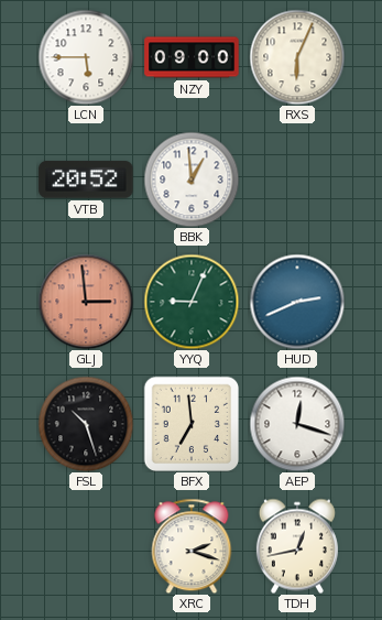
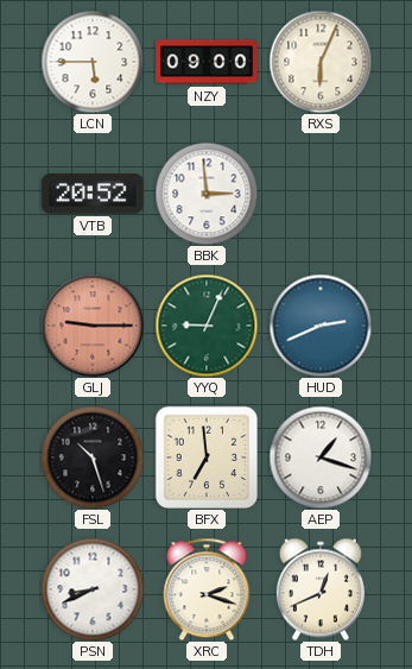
BBK: 12:59 -> 2:59
GLJ: 2:59 -> 9:15
AEP: 12:18 -> 1:18
PSN: none -> 8:41
TDH: 12:43 -> 12:41
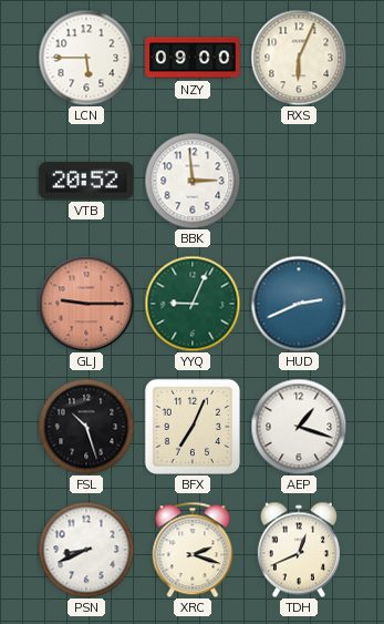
BFX: 6:59 -> 7:04
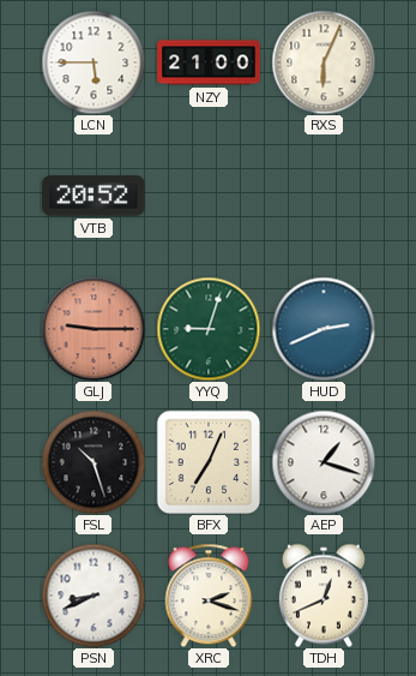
NZY: 09:00 -> 21:00
BBK: 2:59 -> none
YYQ: 9:04 -> 9:03
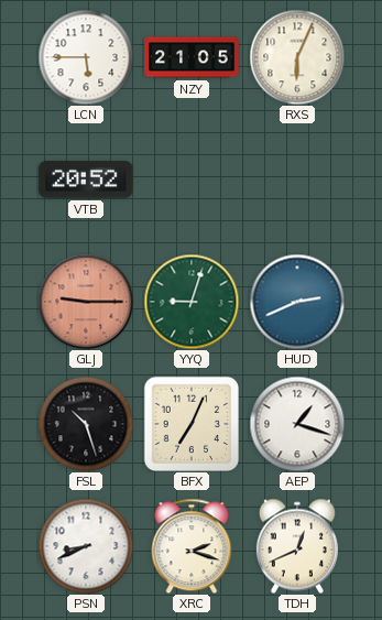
NZY: 21:00 -> 21:05
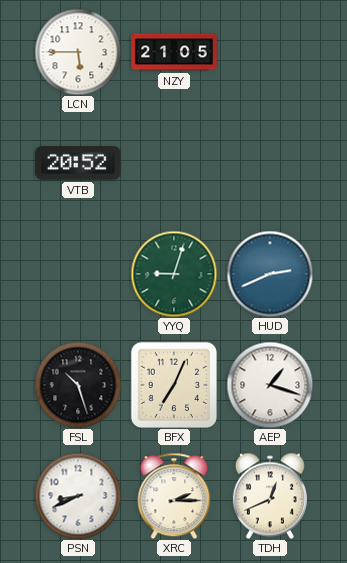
RXS: 6:04 -> none
GLJ: 9:15 -> none
XRC: 2:18 -> 2:15
